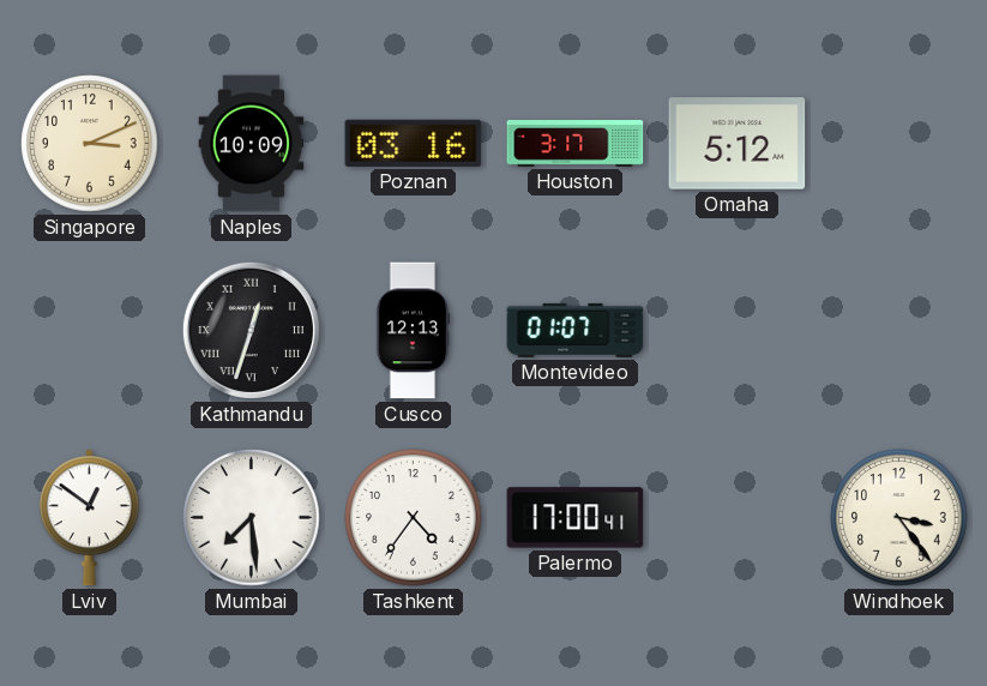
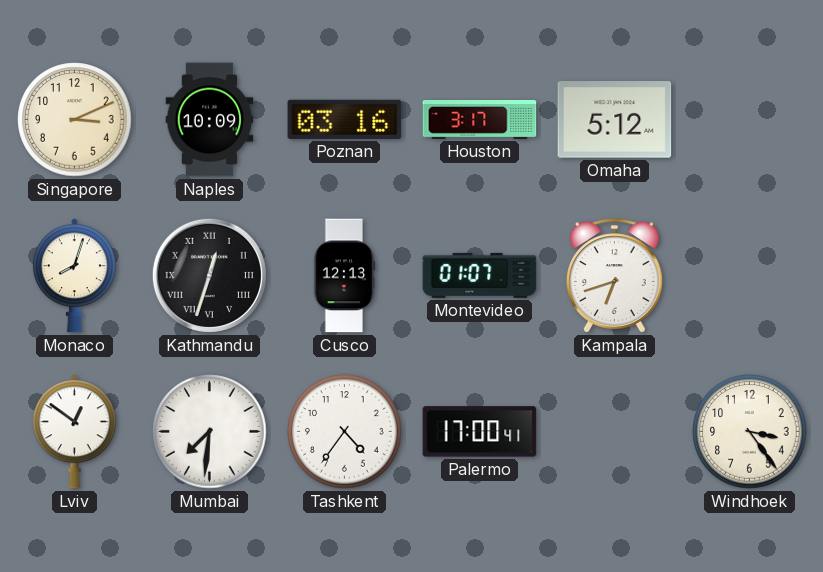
Monaco: none -> 8:03
Kampala: none -> 6:42
Mumbai: 7:29 -> 7:31
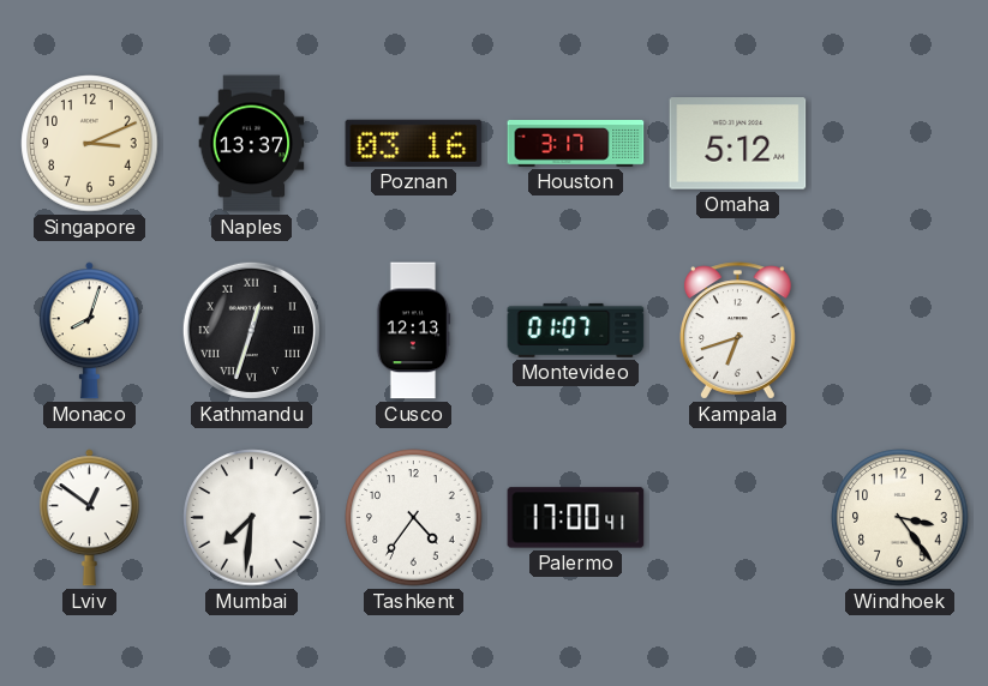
Naples: 10:09 -> 13:37
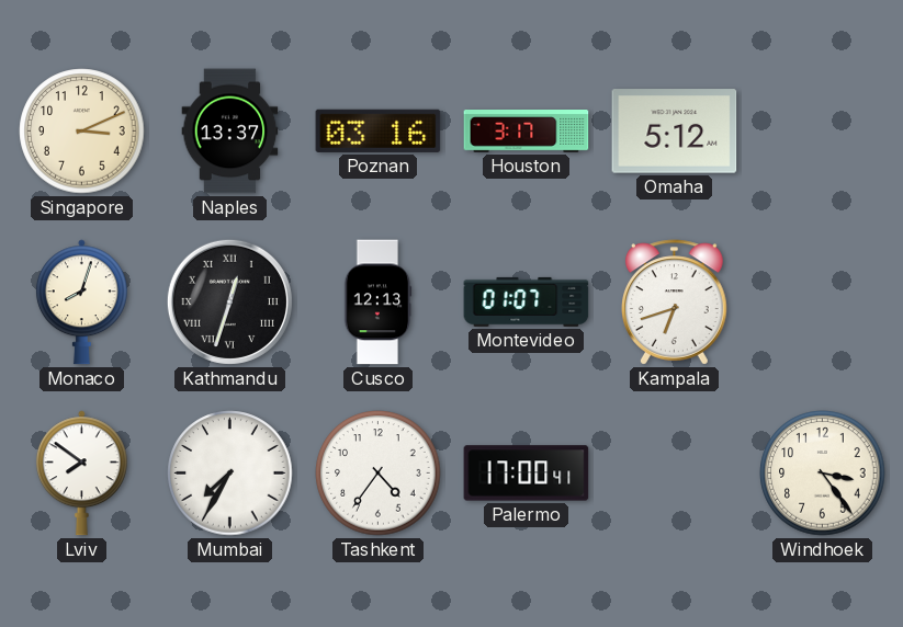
Lviv: 12:51 -> 7:51
Mumbai: 7:31 -> 7:35
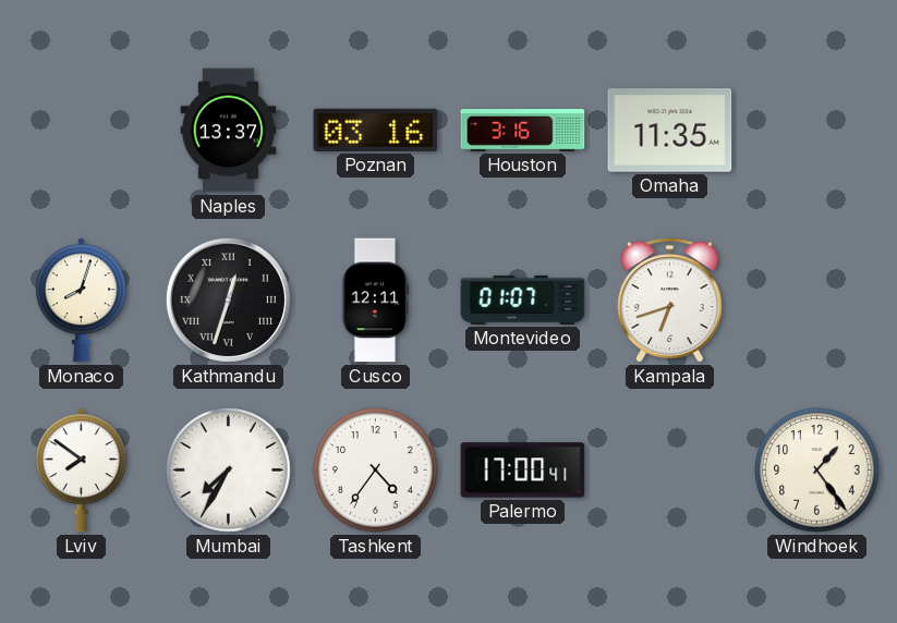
Singapore: 3:11 -> none
Houston: 3:17 -> 3:16
Omaha: 5:12 -> 11:35
Cusco: 12:13 -> 12:11
Windhoek: 3:24 -> 1:24
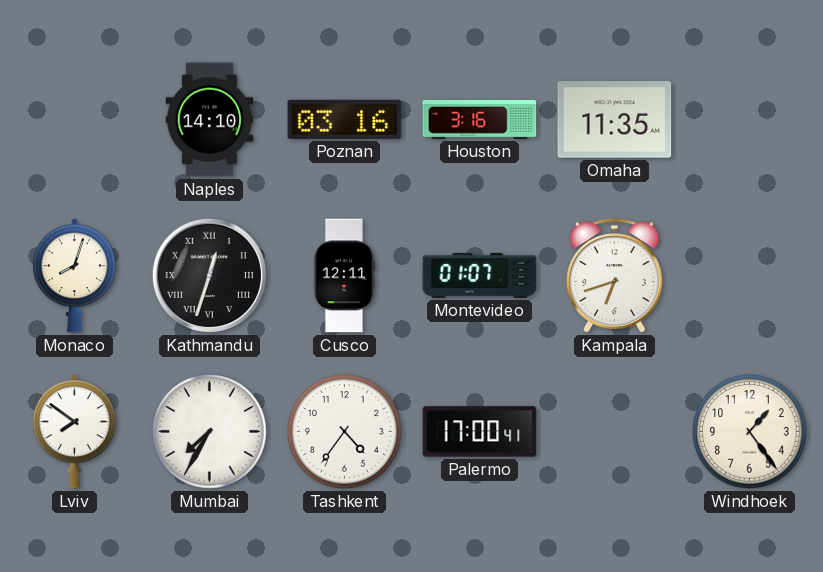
Naples: 13:37 -> 14:10
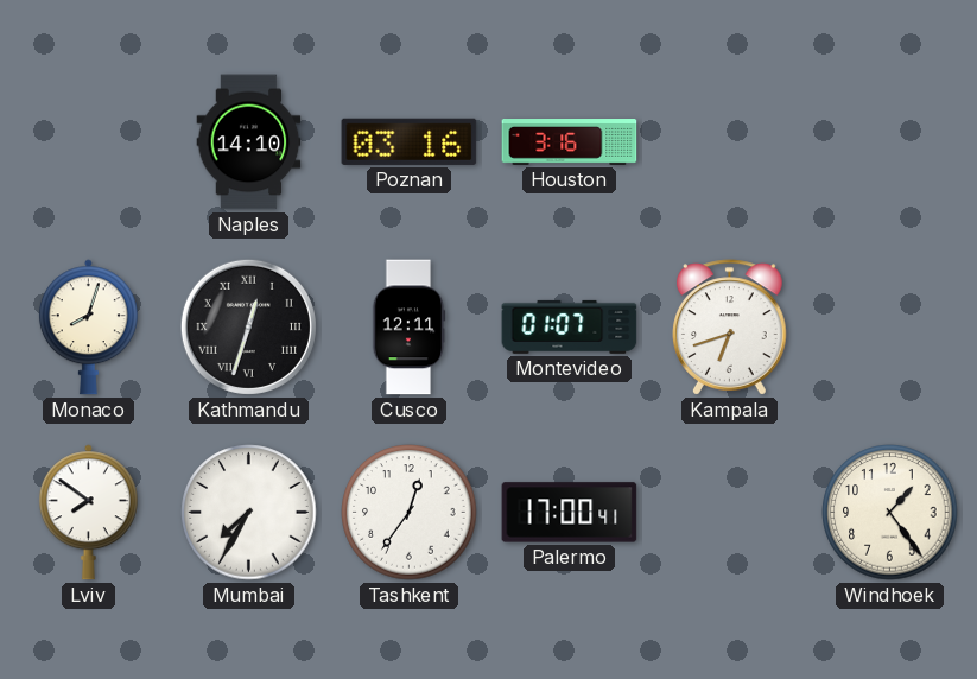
Omaha: 11:35 -> none
Tashkent: 4:36 -> 12:36
